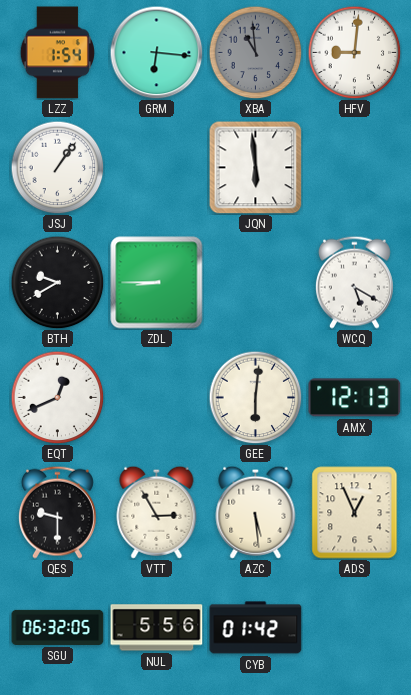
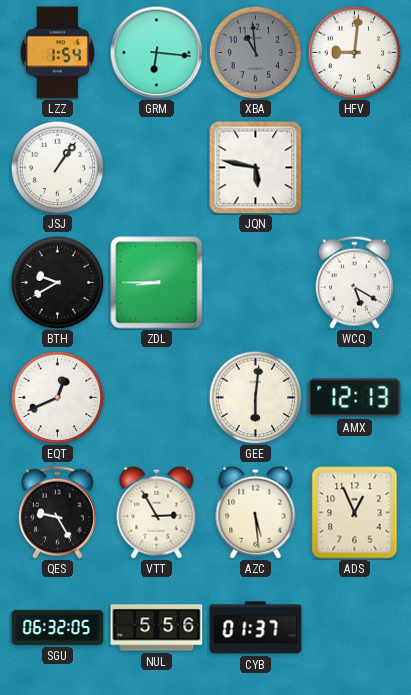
JQN: 5:59 -> 5:47
QES: 9:30 -> 9:25
CYB: 01:42 -> 01:37
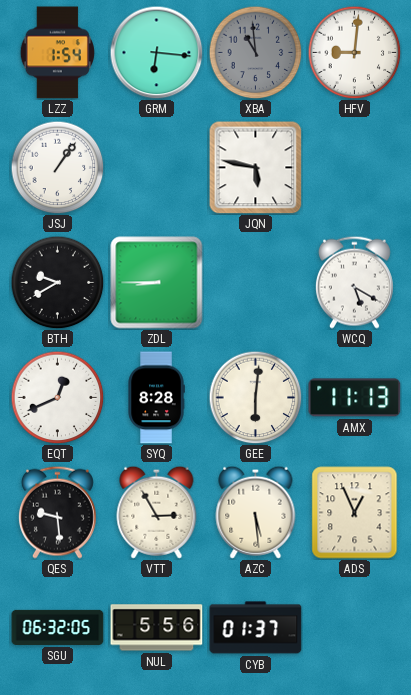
SYQ: none -> 8:28
AMX: 12:13 -> 11:13
QES: 9:25 -> 9:29
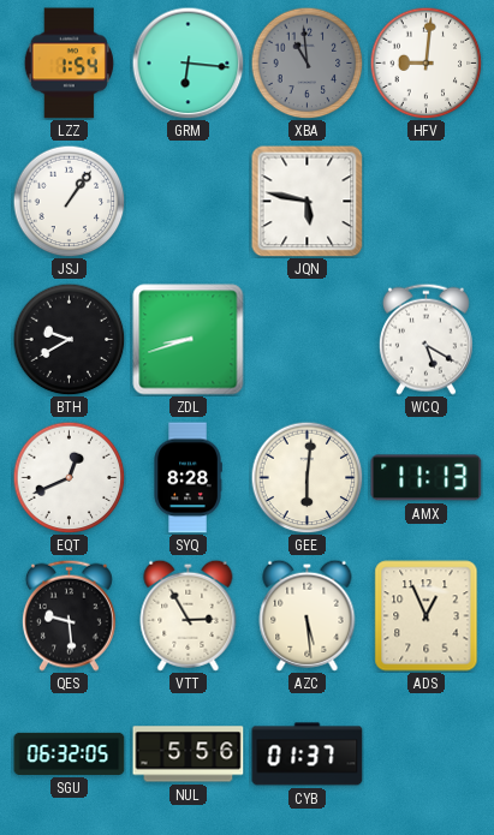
ZDL: 8:45 -> 8:42
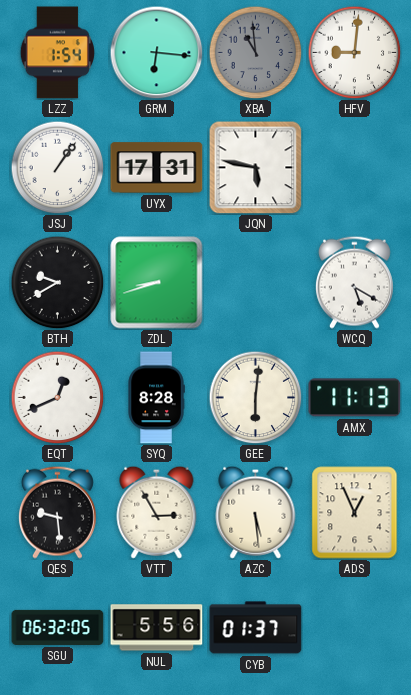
UYX: none -> 17:31
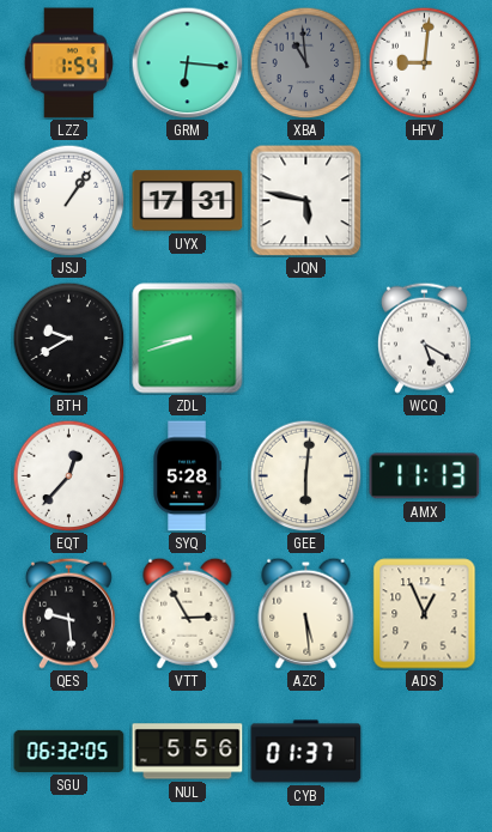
EQT: 12:41 -> 12:37
SYQ: 8:28 -> 5:28
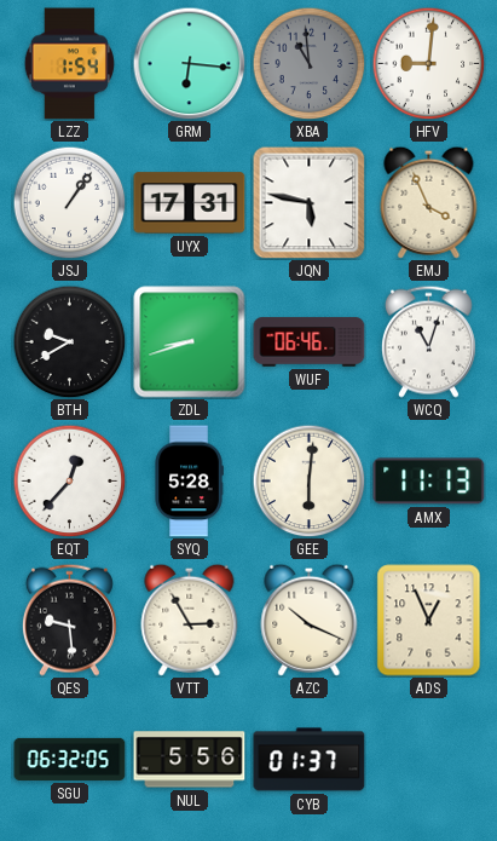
EMJ: none -> 3:56
WUF: none -> 06:46
WCQ: 5:20 -> 11:03
AZC: 5:29 -> 10:19
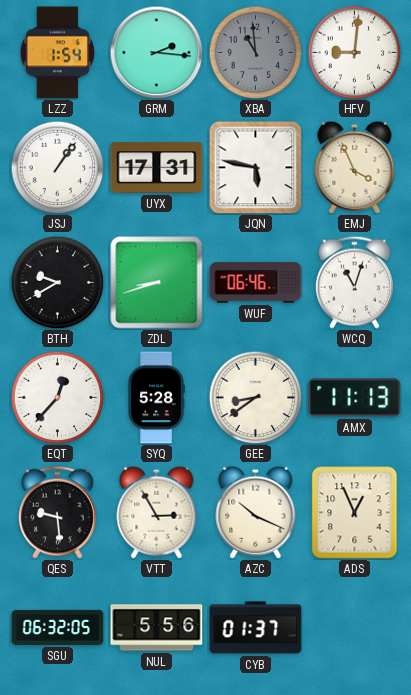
GRM: 6:16 -> 2:16
GEE: 6:01 -> 8:39
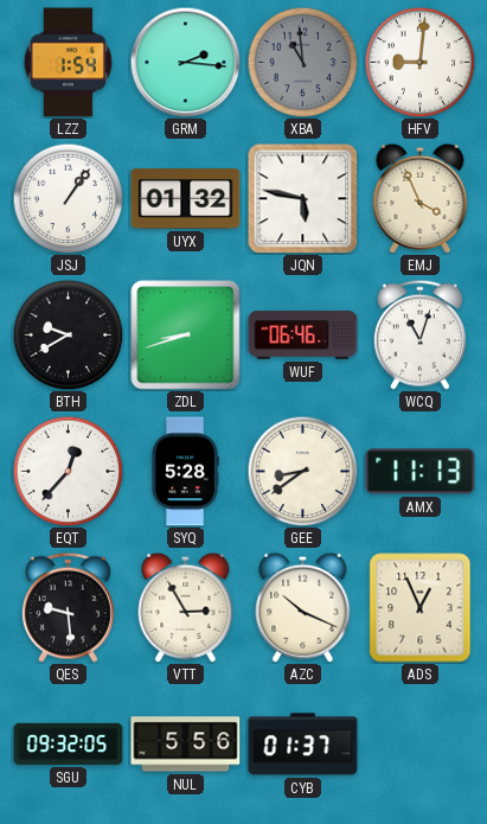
UYX: 17:31 -> 01:32
SGU: 06:32 -> 09:32
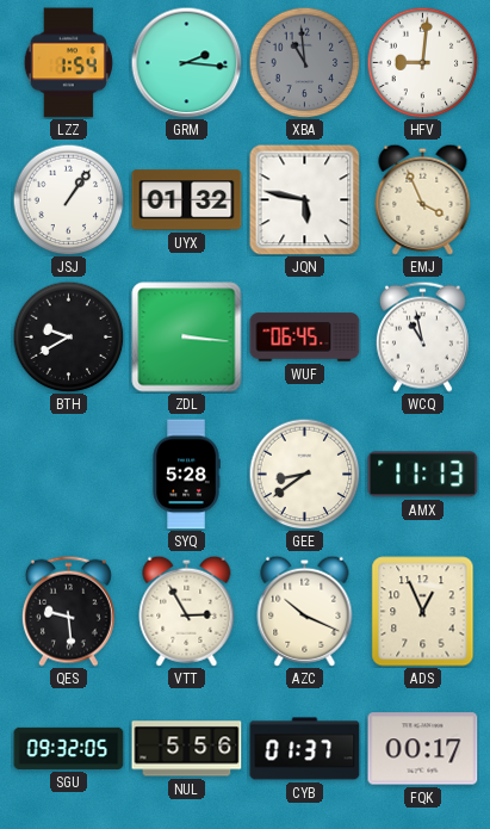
ZDL: 8:42 -> 3:16
WUF: 06:46 -> 06:45
WCQ: 11:03 -> 10:58
EQT: 12:37 -> none
FQK: none -> 00:17
